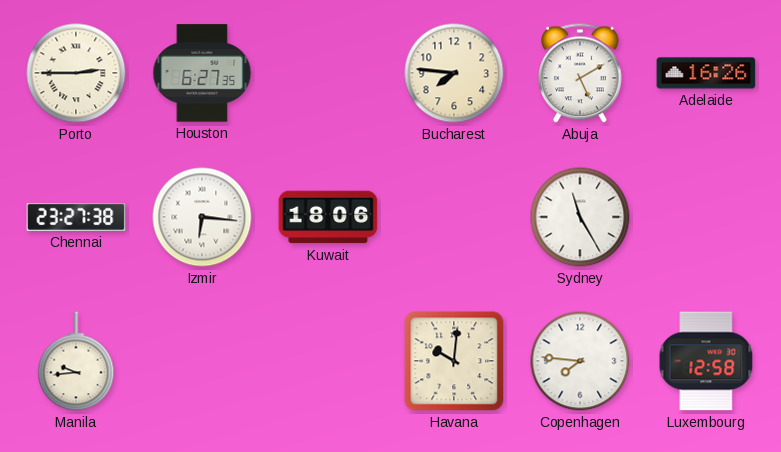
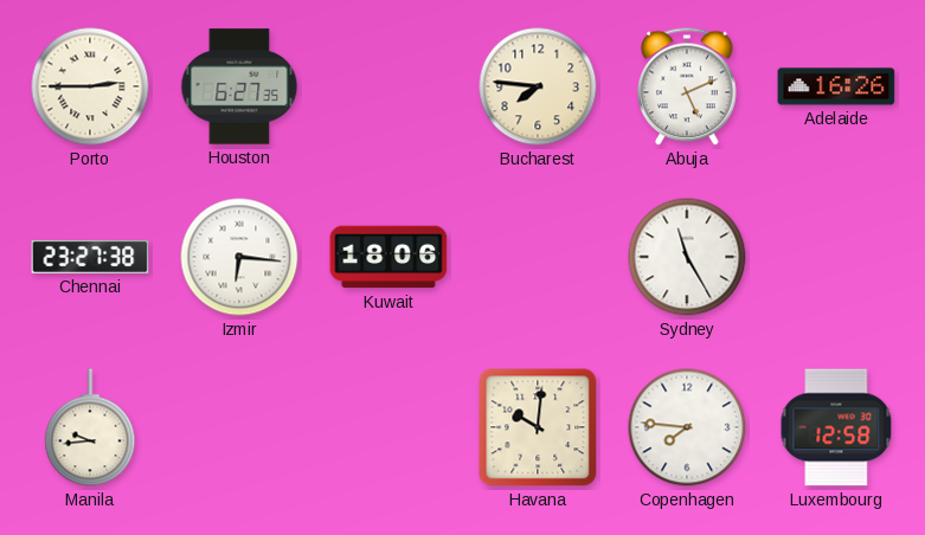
Abuja: 5:10 -> 5:11
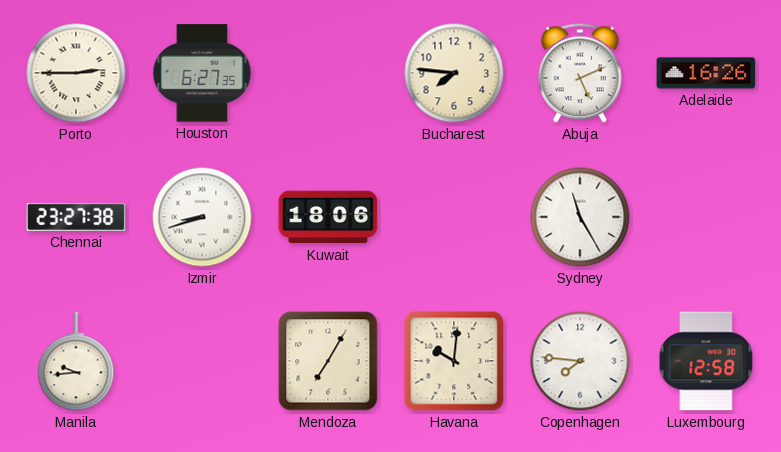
Izmir: 6:16 -> 8:42
Mendoza: none -> 7:05
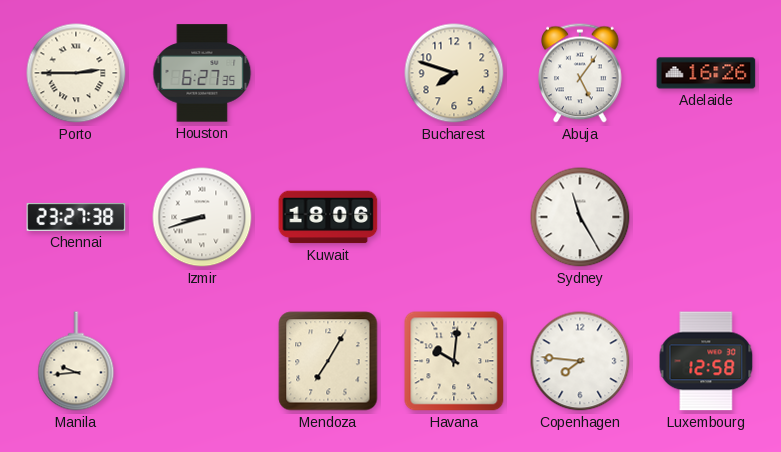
Bucharest: 7:46 -> 7:48
Abuja: 5:11 -> 5:06
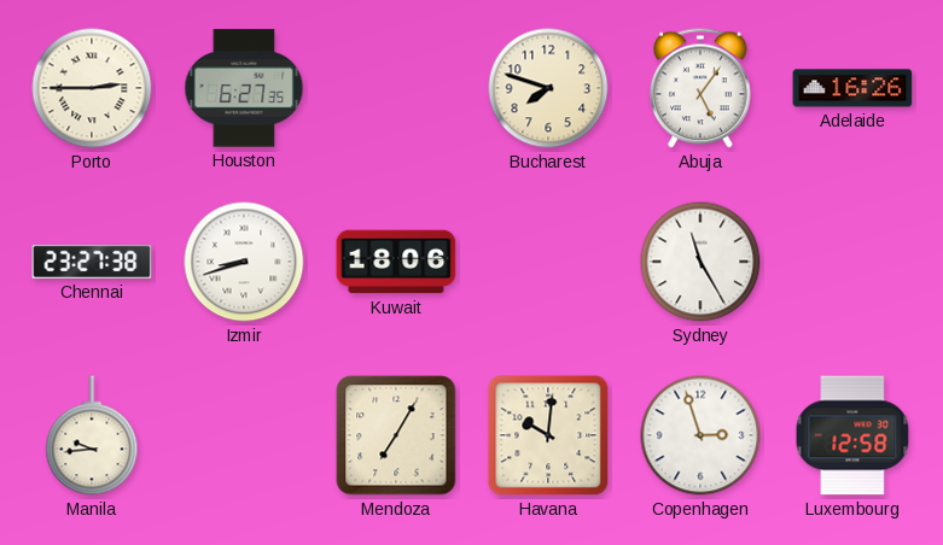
Copenhagen: 7:46 -> 2:57
